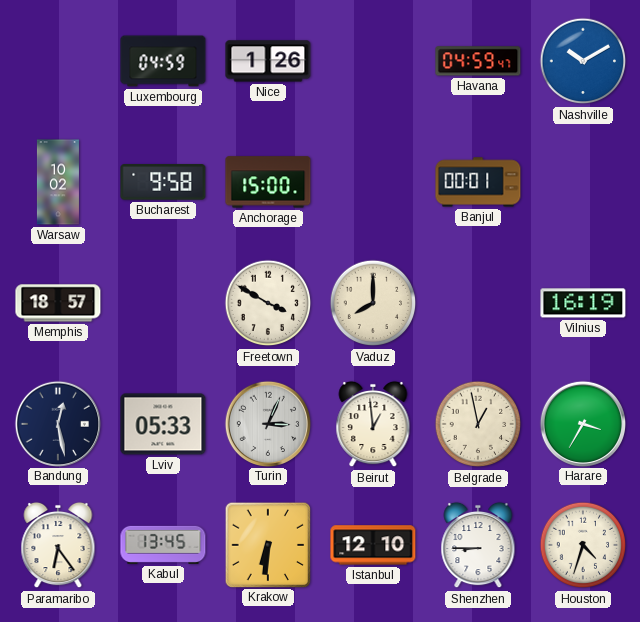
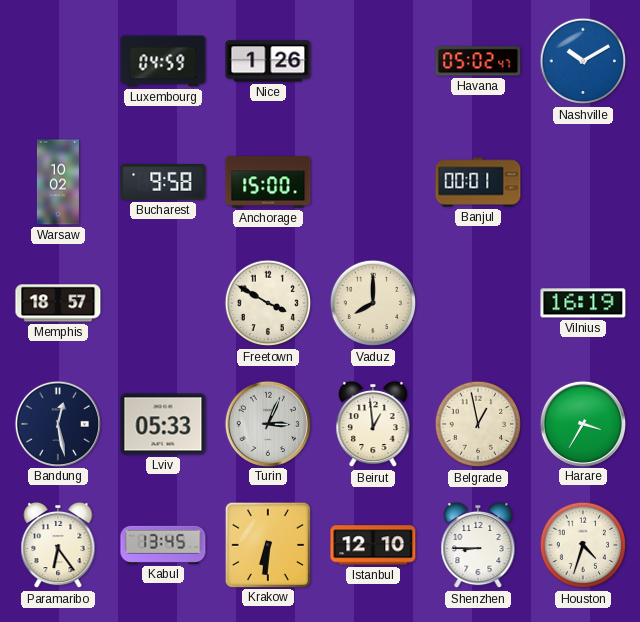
Havana: 04:59 -> 05:02
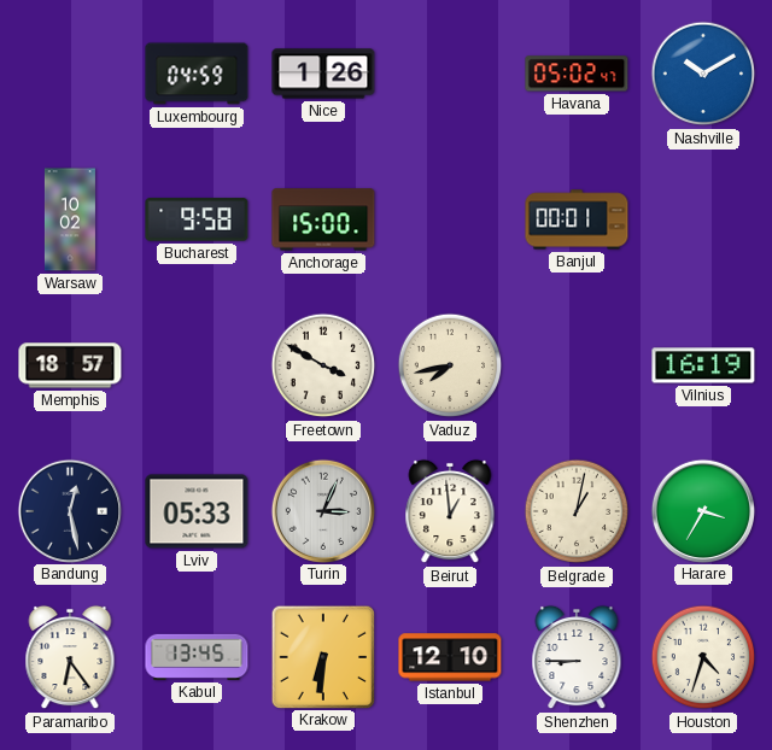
Vaduz: 8:00 -> 7:43
Belgrade: 12:58 -> 1:02
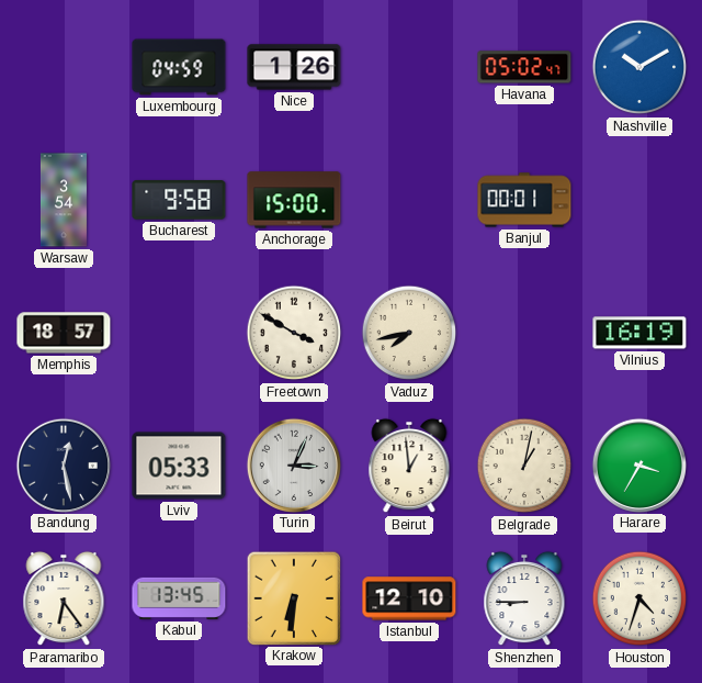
Warsaw: 10:02 -> 3:54
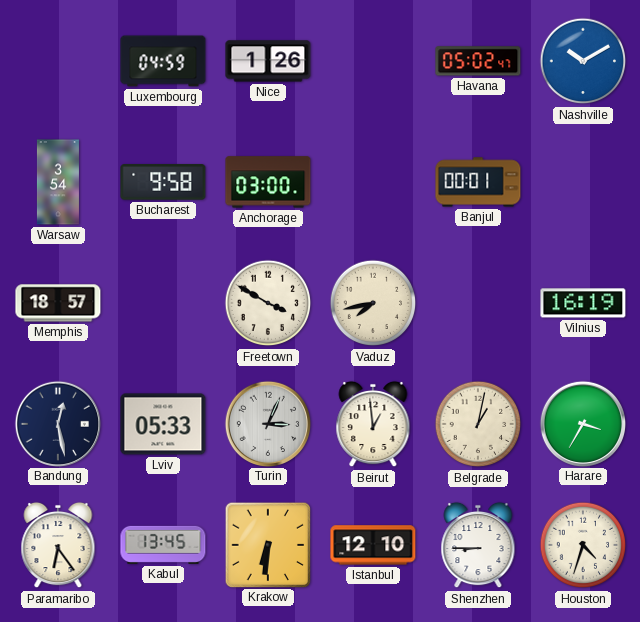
Anchorage: 15:00 -> 03:00
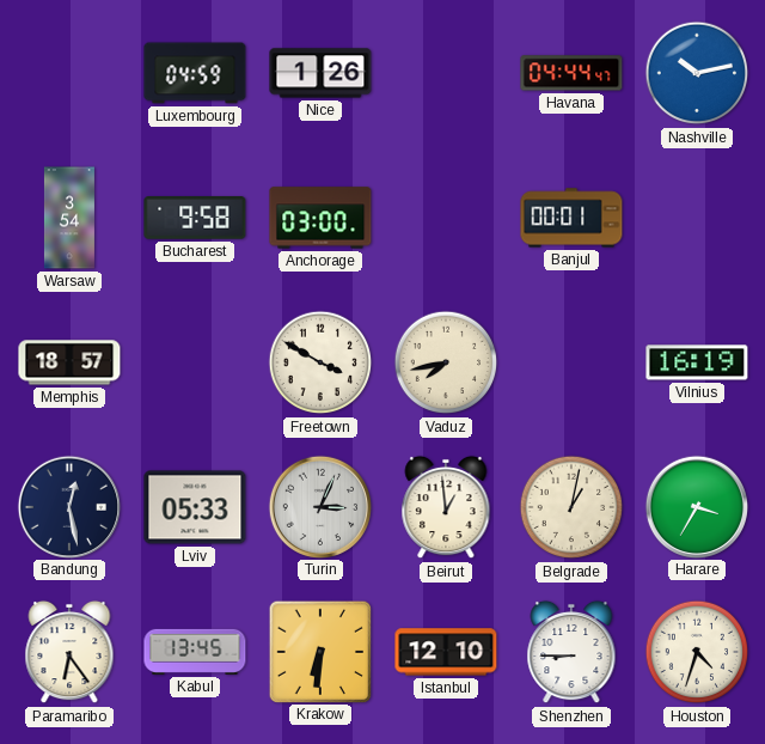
Havana: 05:02 -> 04:44
Nashville: 10:10 -> 10:13
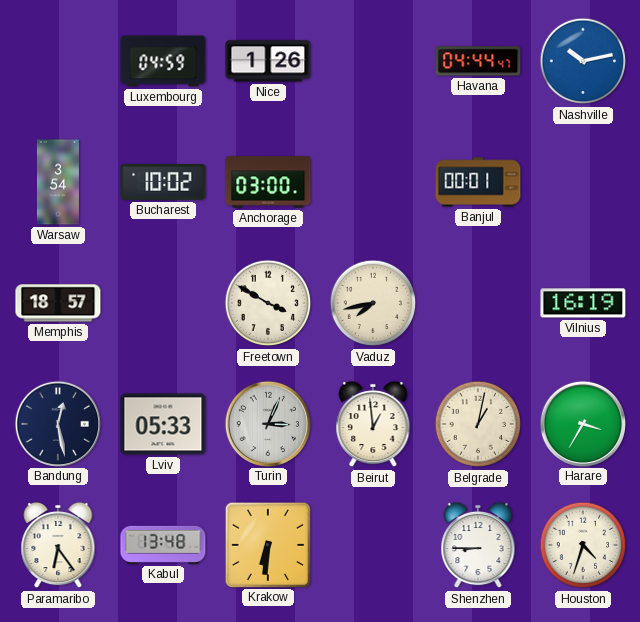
Bucharest: 9:58 -> 10:02
Kabul: 13:45 -> 13:48
Istanbul: 12:10 -> none
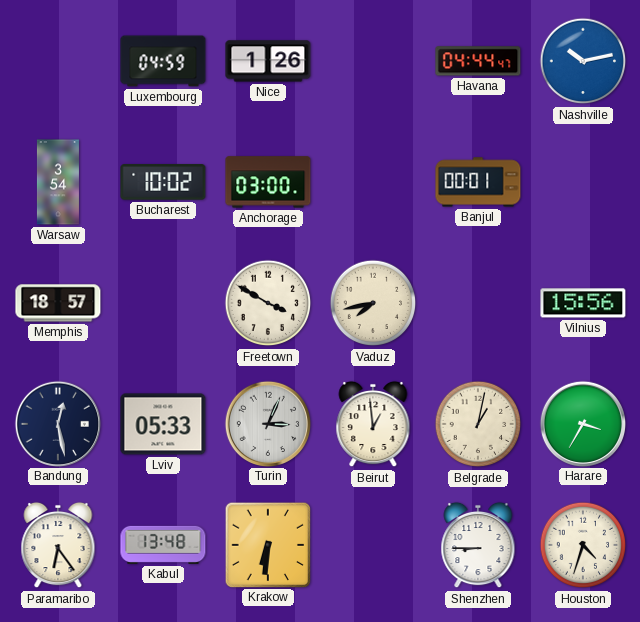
Vilnius: 16:19 -> 15:56
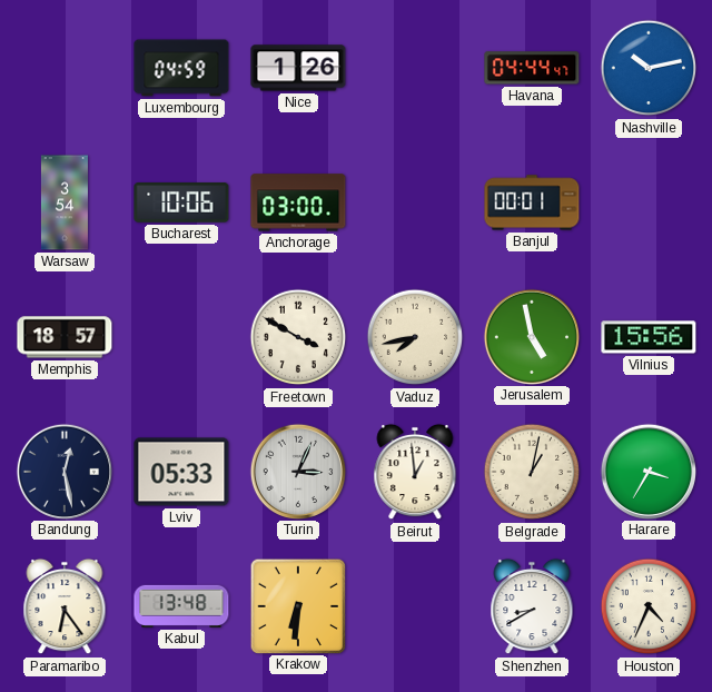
Bucharest: 10:02 -> 10:06
Jerusalem: none -> 4:58
Shenzhen: 8:45 -> 8:40
Houston: 4:33 -> 4:34
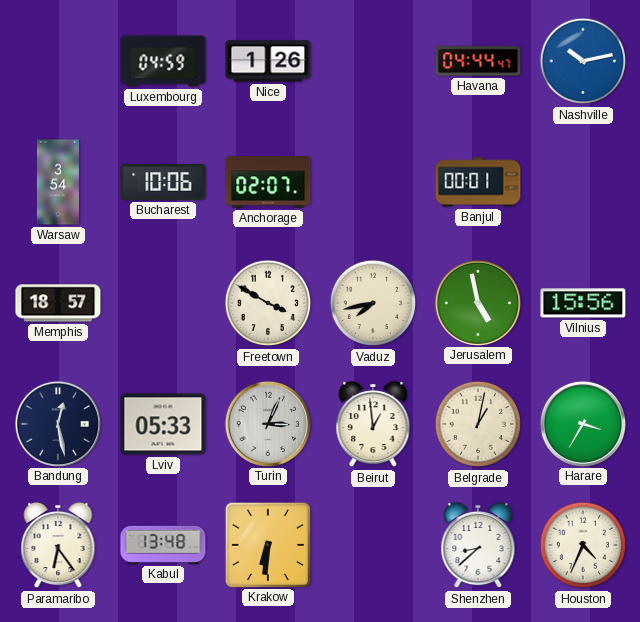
Anchorage: 03:00 -> 02:07
Shenzhen: 8:40 -> 8:38
